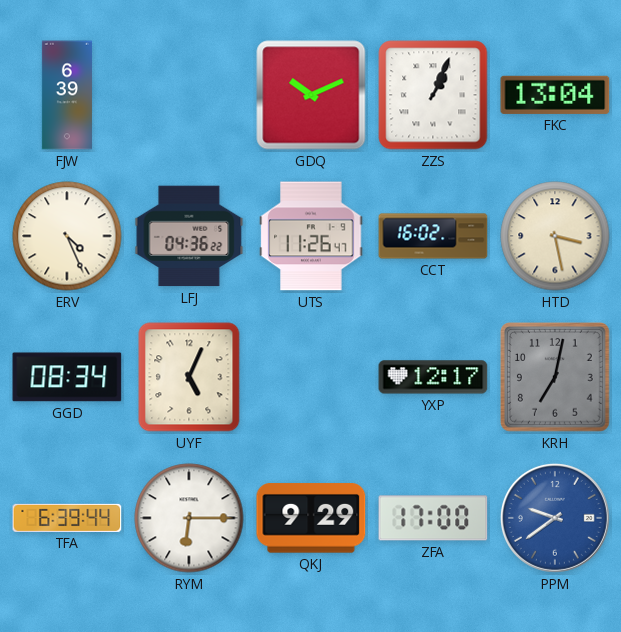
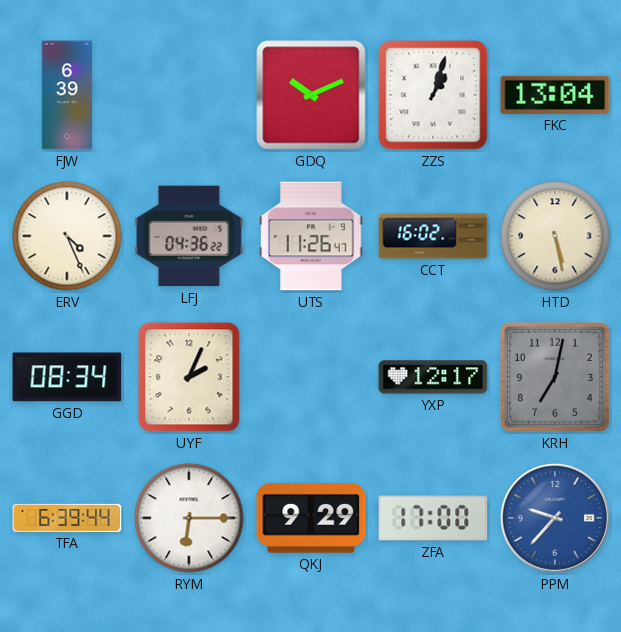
ZZS: 1:04 -> 1:03
HTD: 3:28 -> 5:28
UYF: 5:04 -> 2:04
PPM: 9:39 -> 9:37
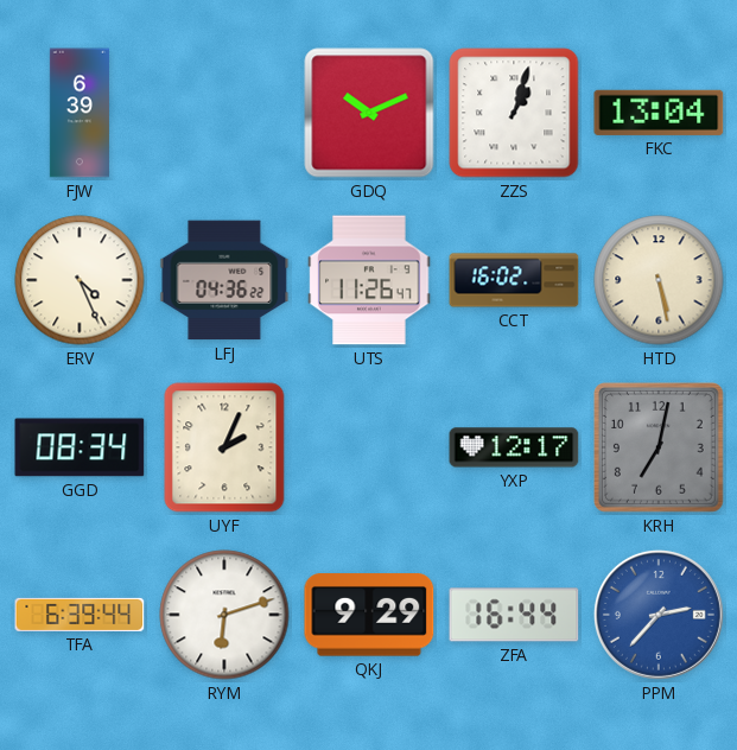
RYM: 6:15 -> 6:12
ZFA: 17:00 -> 16:44
PPM: 9:37 -> 2:37
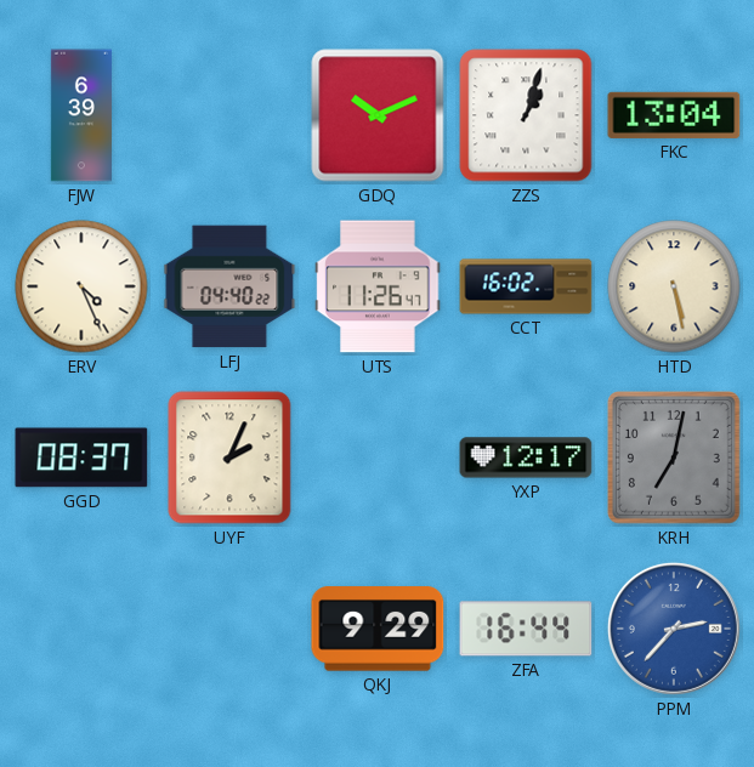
LFJ: 04:36 -> 04:40
GGD: 08:34 -> 08:37
TFA: 6:39 -> none
RYM: 6:12 -> none
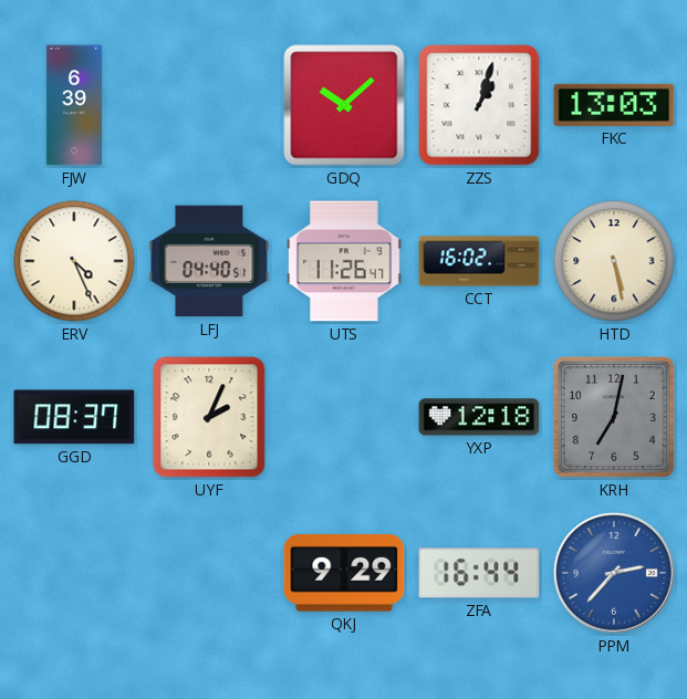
GDQ: 10:11 -> 10:08
FKC: 13:04 -> 13:03
LFJ: 04:40:22 -> 04:40:51
YXP: 12:17 -> 12:18
